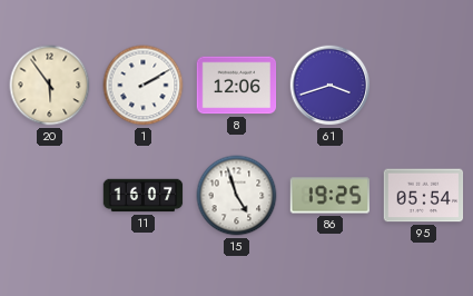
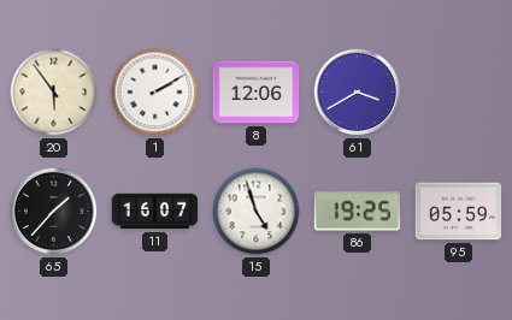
61: 3:42 -> 3:40
65: none -> 1:37
95: 05:54 -> 05:59
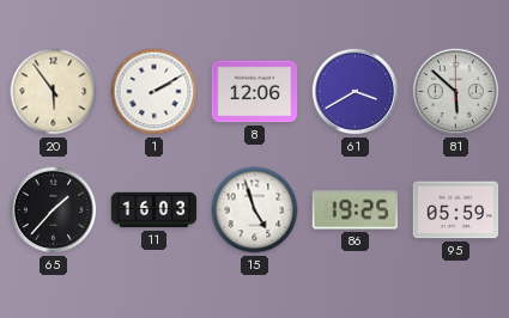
81: none -> 5:52
11: 16:07 -> 16:03
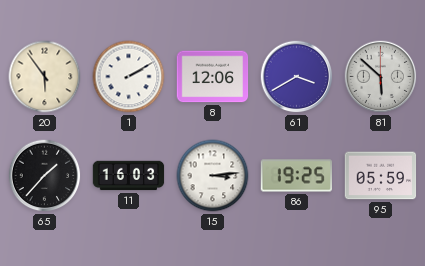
15: 4:57 -> 3:14
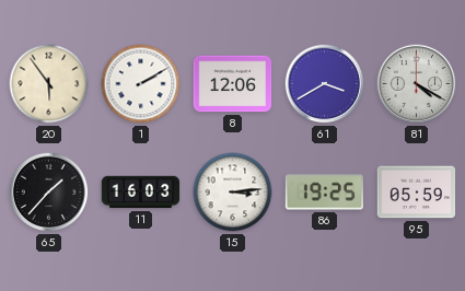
81: 5:52 -> 4:20
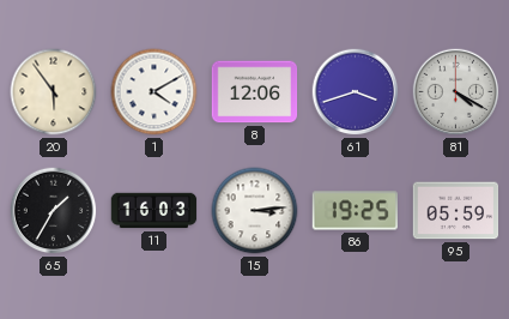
1: 2:10 -> 4:10
61: 3:40 -> 3:42
65: 1:37 -> 1:35
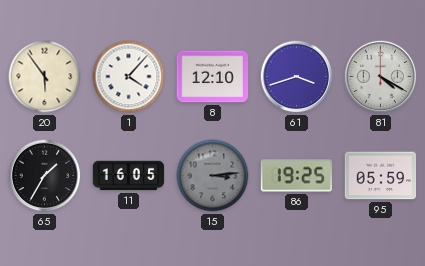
1: 4:10 -> 4:07
8: 12:06 -> 12:10
11: 16:03 -> 16:05
15 dial: white -> grey
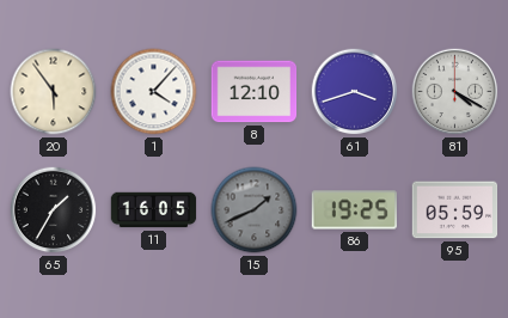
15: 3:14 -> 1:41
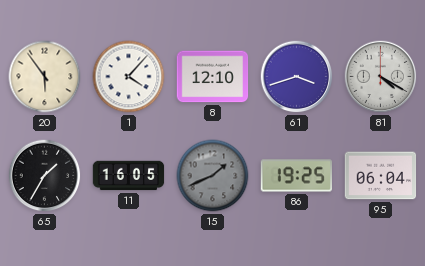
95: 05:59 -> 06:04
